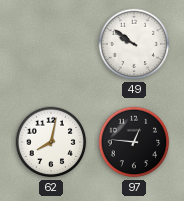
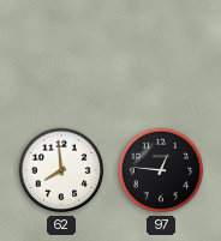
49: 9:51 -> none
62: 8:02 -> 7:59
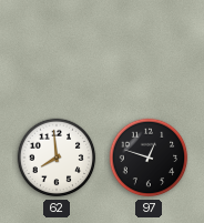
97: 12:46 -> 12:48
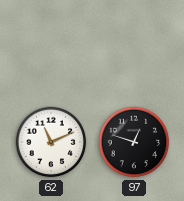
62: 7:59 -> 11:11
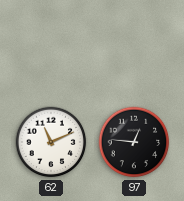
97: 12:48 -> 12:46
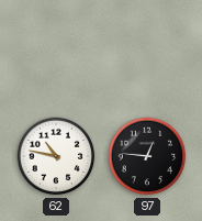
62: 11:11 -> 10:47
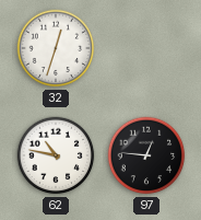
32: none -> 12:33
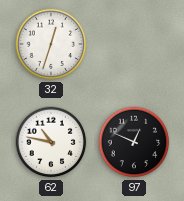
97: 12:46 -> 12:49
